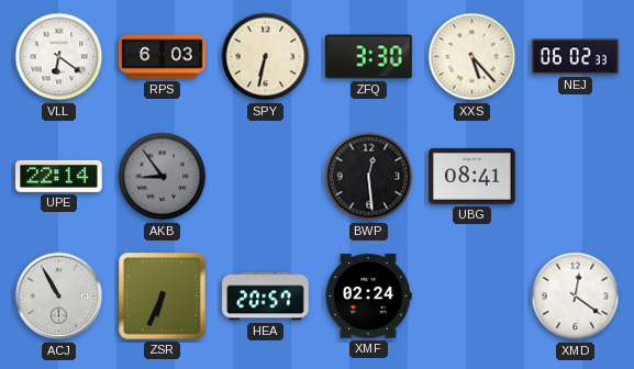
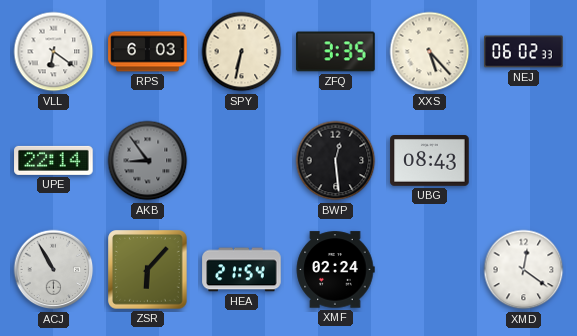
ZFQ: 3:30 -> 3:35
UBG: 08:41 -> 08:43
ZSR: 6:34 -> 6:07
HEA: 20:57 -> 21:54
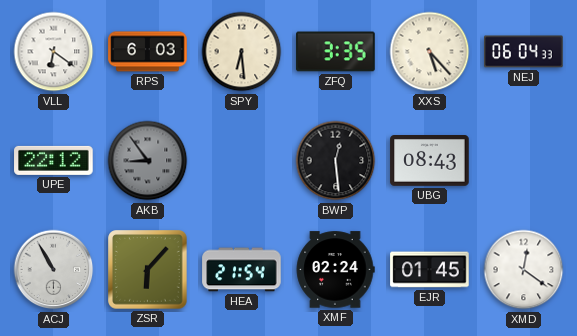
SPY: 6:32 -> 6:29
NEJ: 06:02 -> 06:04
UPE: 22:14 -> 22:12
EJR: none -> 01:45
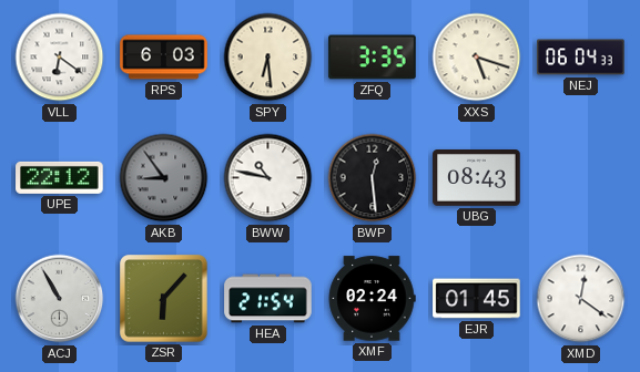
XXS: 5:23 -> 5:18
BWW: none -> 10:47
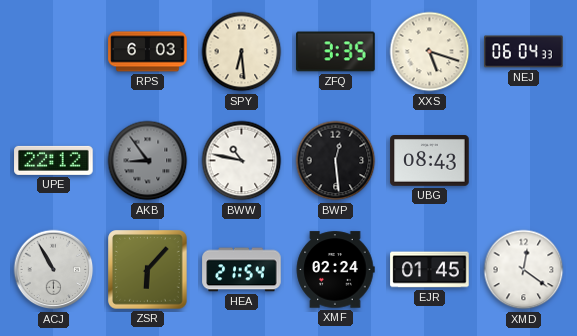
VLL: 6:21 -> none
